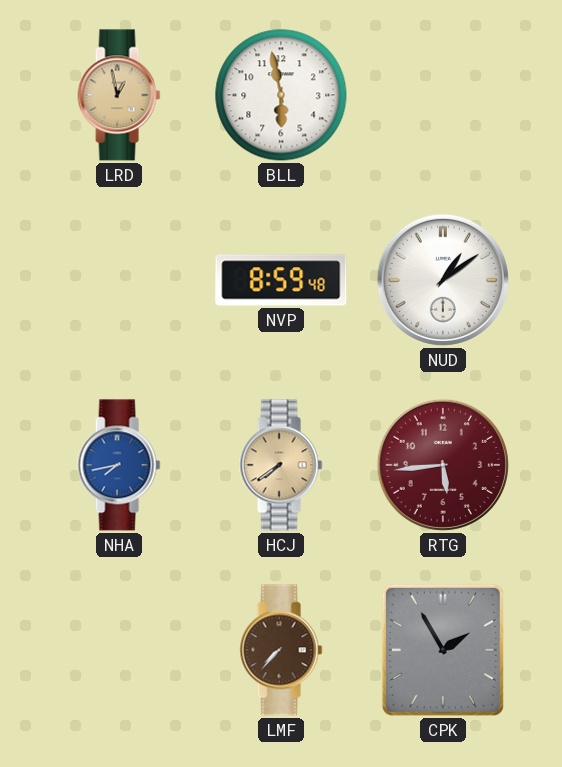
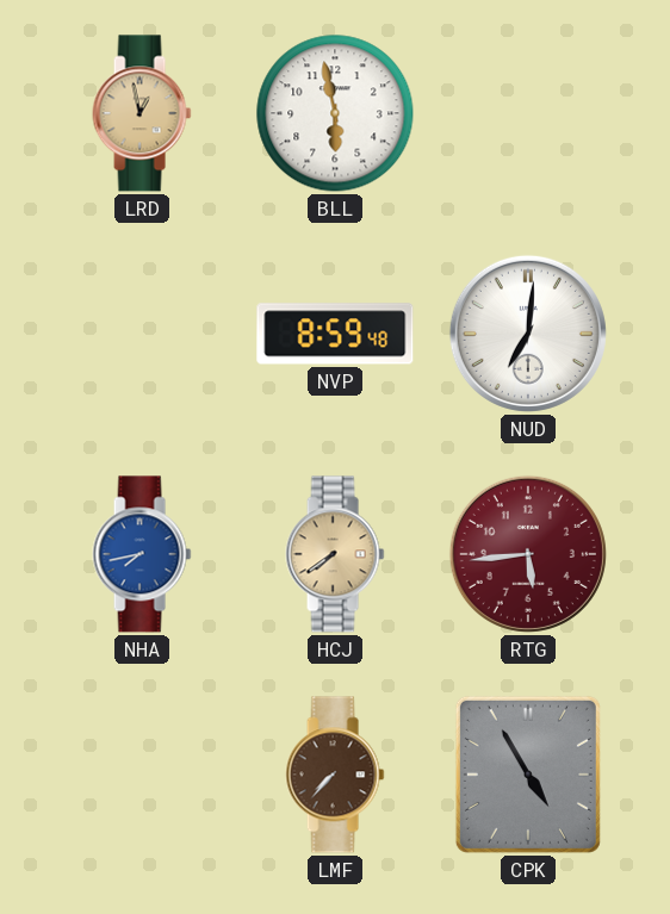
NUD: 1:09 -> 7:01
CPK: 1:55 -> 4:55
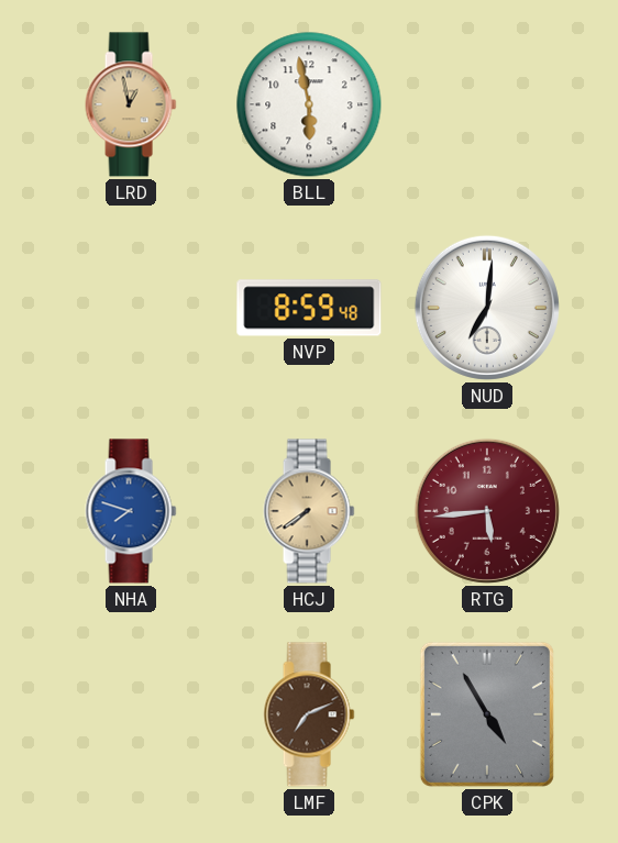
NHA: 7:43 -> 7:48
LMF: 7:37 -> 7:11
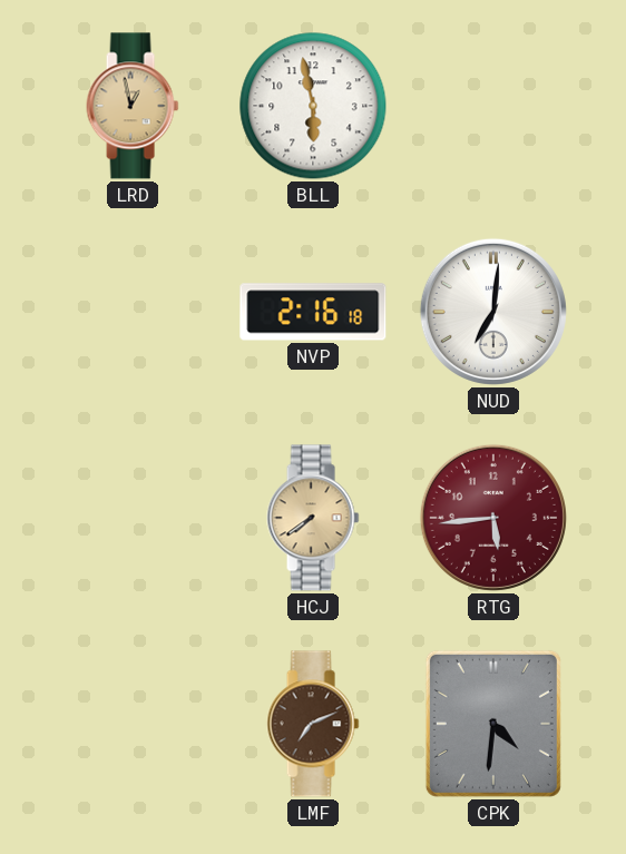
NVP: 8:59 -> 2:16
NHA: 7:48 -> none
CPK: 4:55 -> 4:31
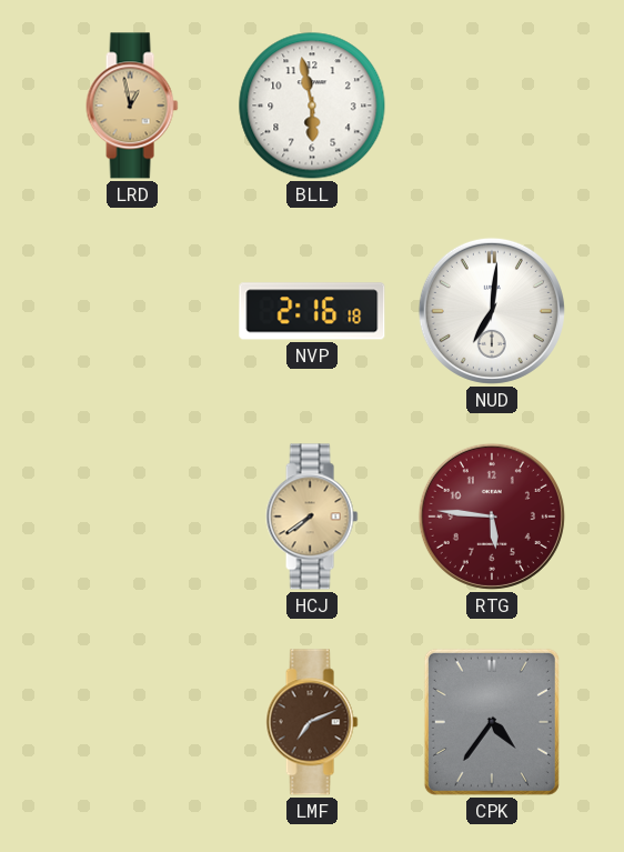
RTG: 5:44 -> 5:46
CPK: 4:31 -> 4:36
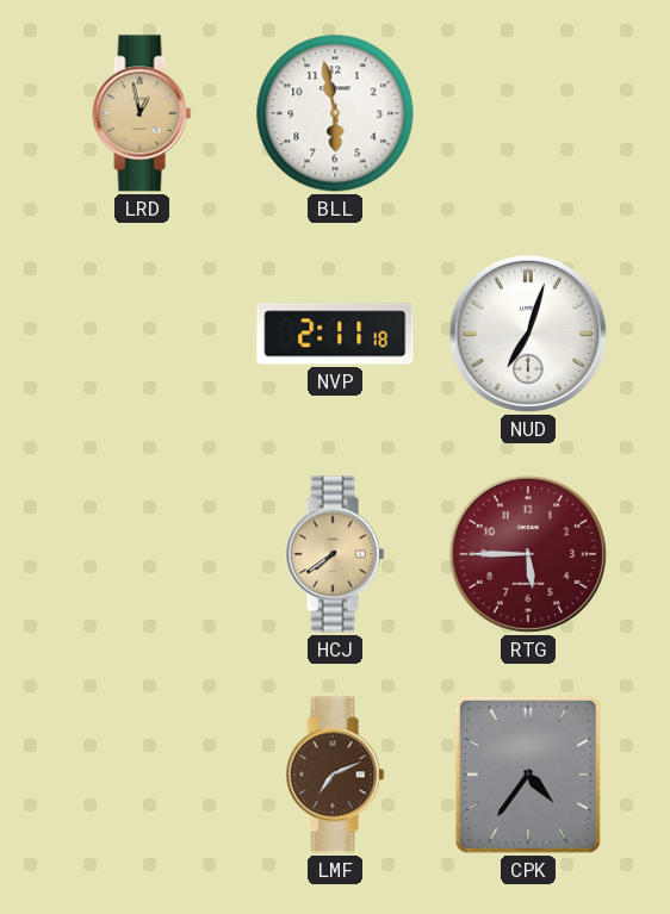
NVP: 2:16 -> 2:11
NUD: 7:01 -> 7:03
RTG: 5:46 -> 5:45
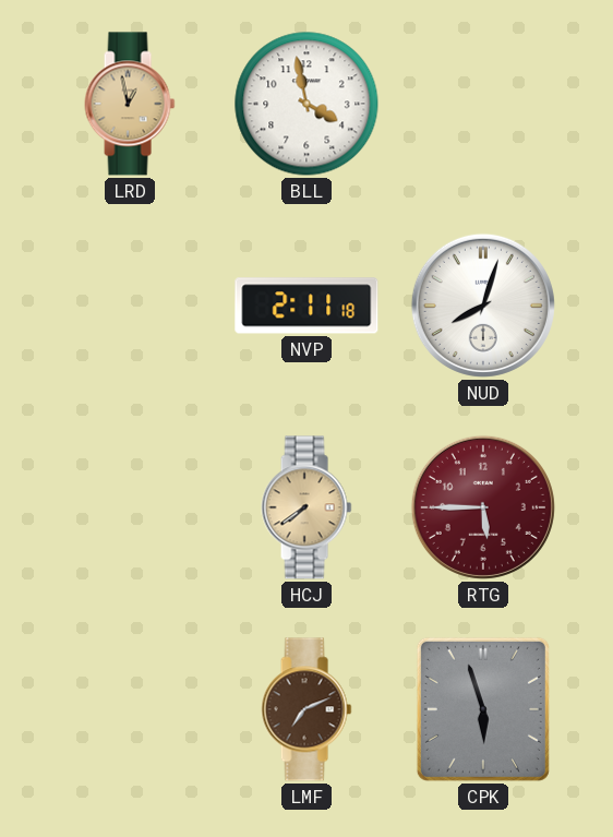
BLL: 5:58 -> 3:58
NUD: 7:03 -> 8:03
CPK: 4:36 -> 5:57
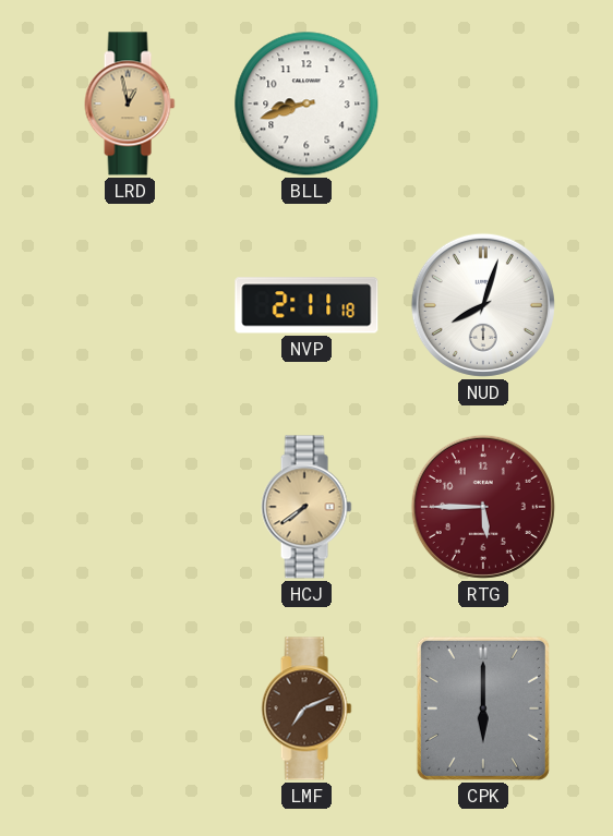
BLL: 3:58 -> 8:42
CPK: 5:57 -> 6:00
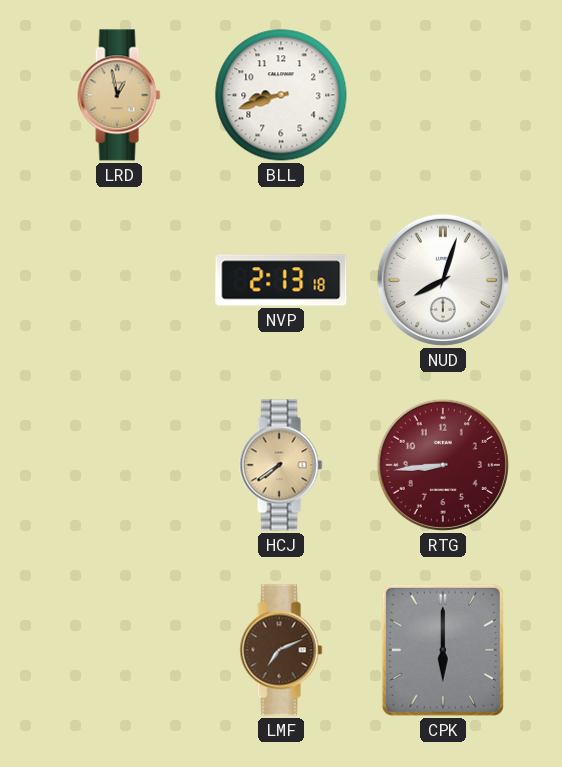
NVP: 2:11 -> 2:13
RTG: 5:45 -> 8:44
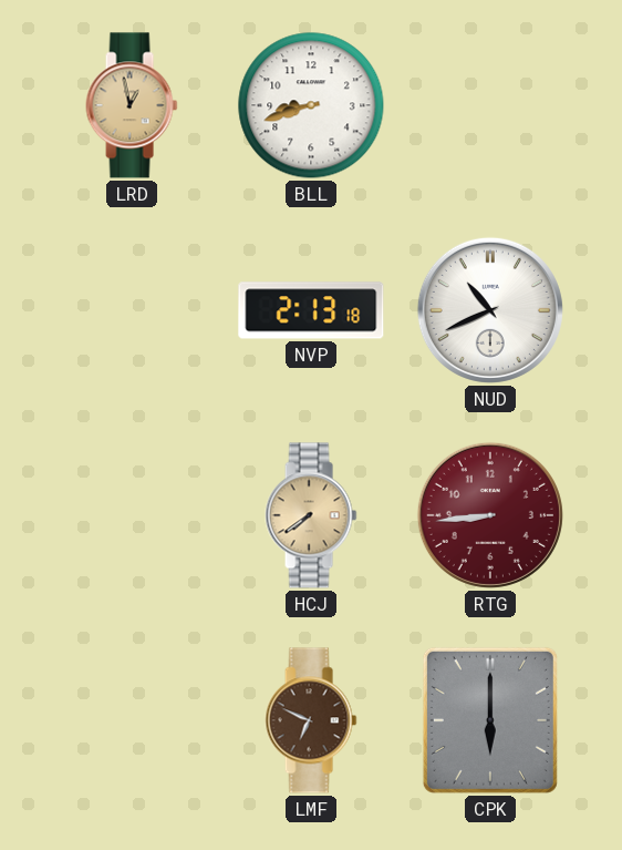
NUD: 8:03 -> 10:41
LMF: 7:11 -> 6:49
